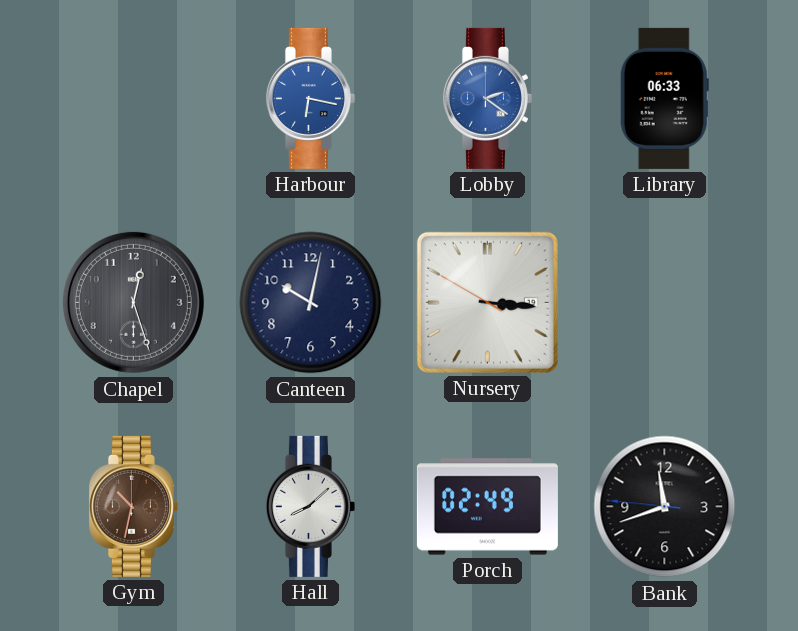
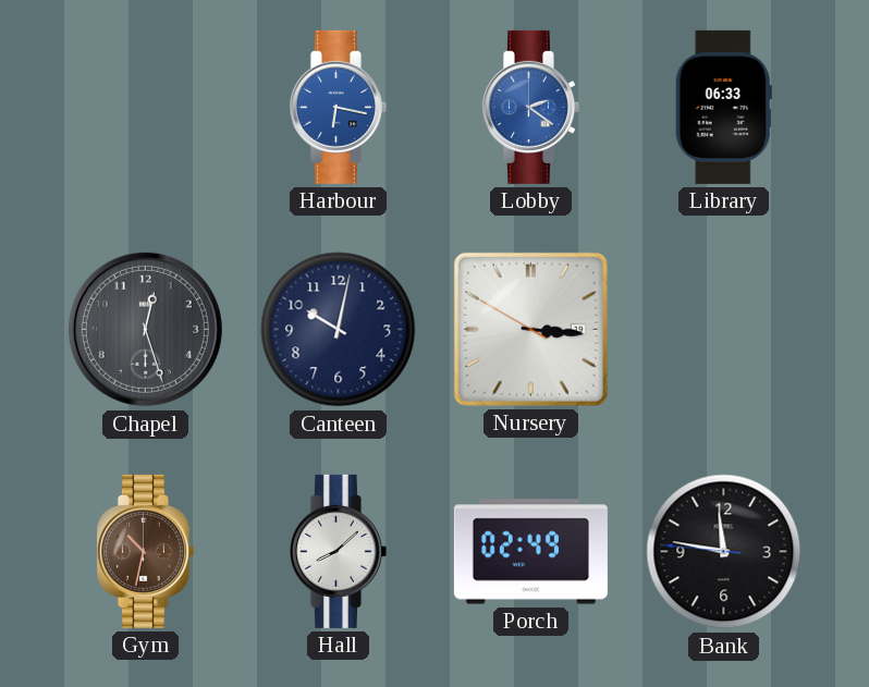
Bank: 11:41 -> 11:46
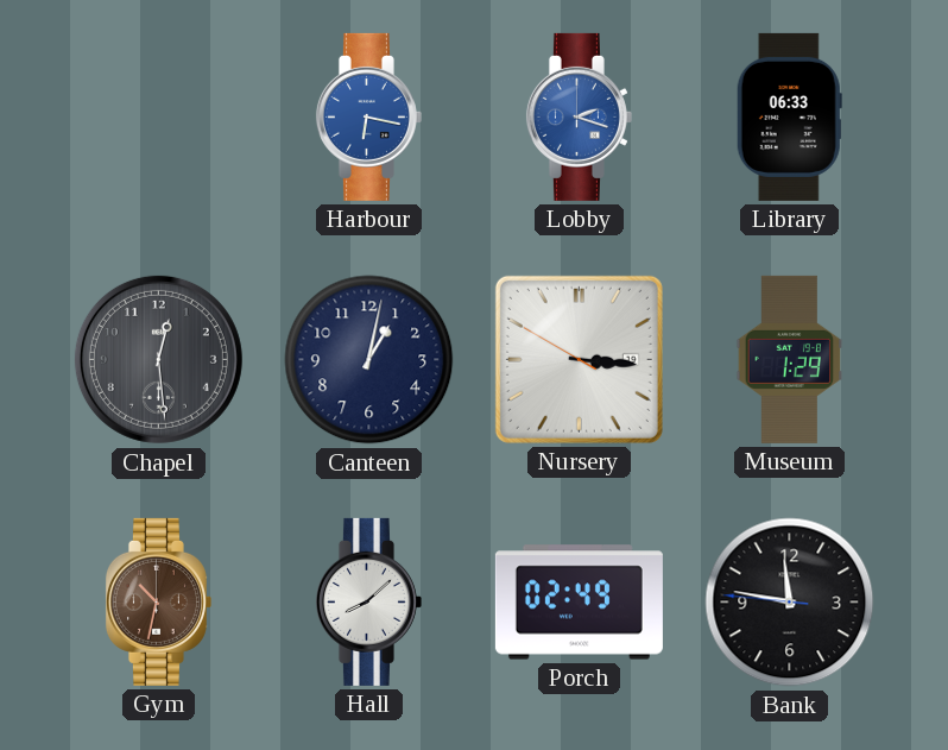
Lobby: 2:21 -> 2:18
Chapel: 12:27 -> 12:29
Canteen: 10:02 -> 1:02
Museum: none -> 1:29
